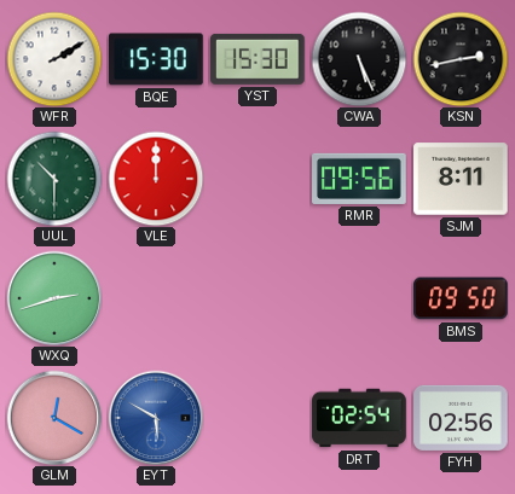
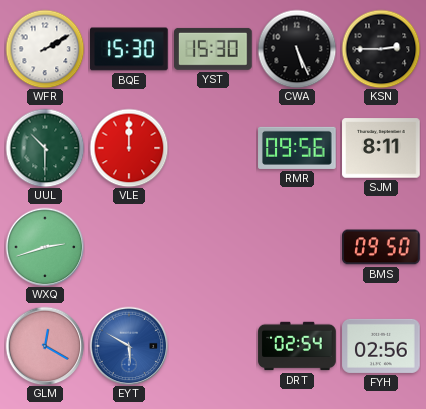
KSN: 2:43 -> 2:45
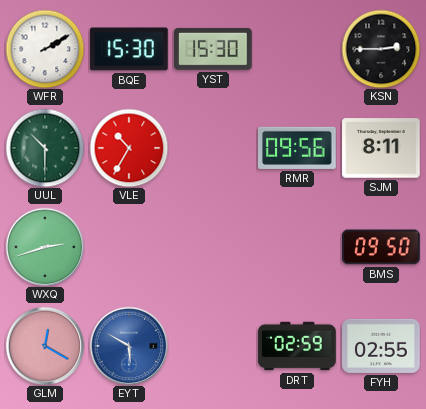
CWA: 5:26 -> none
VLE: 12:00 -> 10:35
DRT: 02:54 -> 02:59
FYH: 02:56 -> 02:55
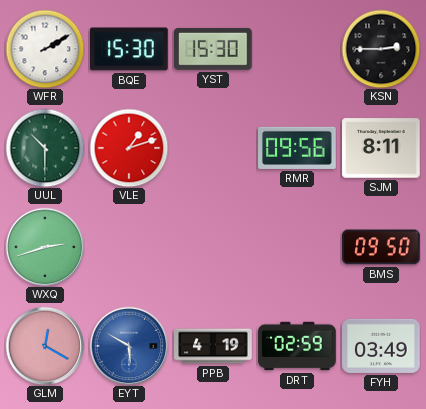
VLE: 10:35 -> 1:12
PPB: none -> 4:19
FYH: 02:55 -> 03:49
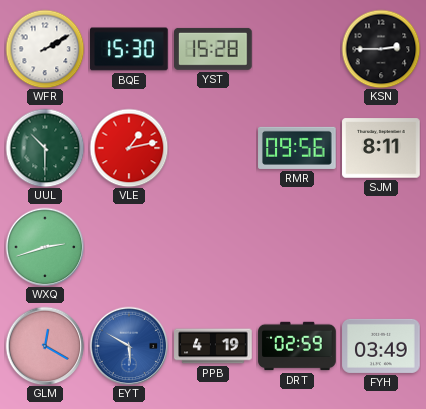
YST: 15:30 -> 15:28
VLE: 1:12 -> 1:13
BMS: 09:50 -> none
